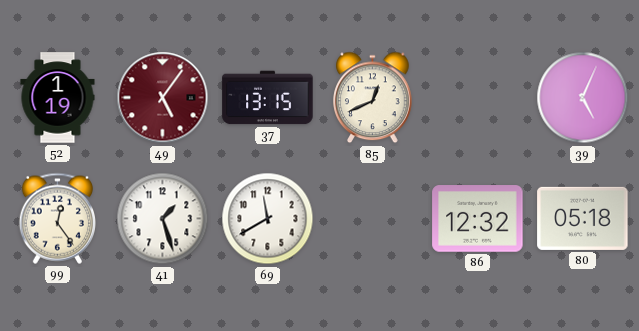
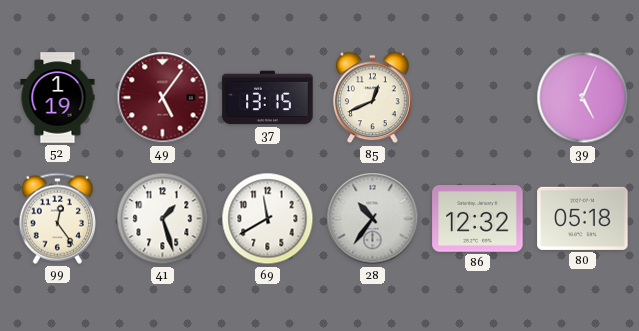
28: none -> 10:36
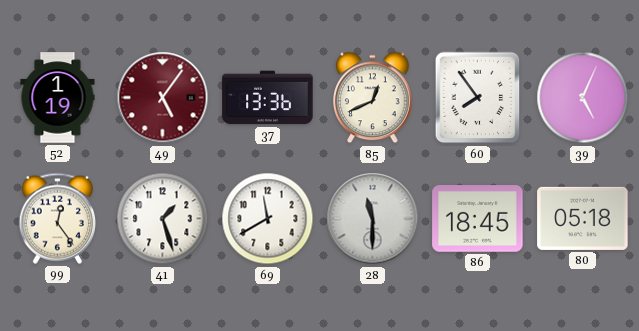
37: 13:15 -> 13:36
60: none -> 7:54
28: 10:36 -> 11:30
86: 12:32 -> 18:45
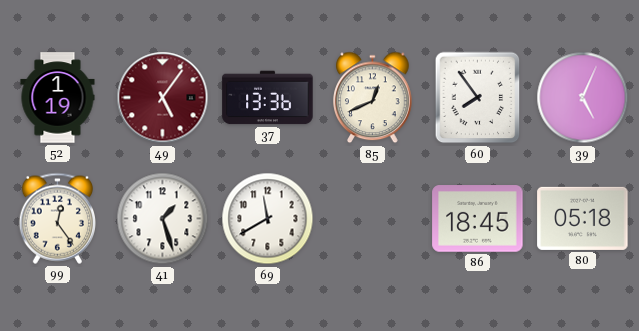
28: 11:30 -> none
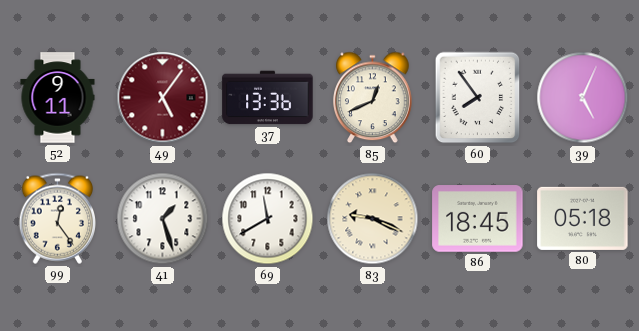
52: 1:19 -> 9:11
83: none -> 9:19
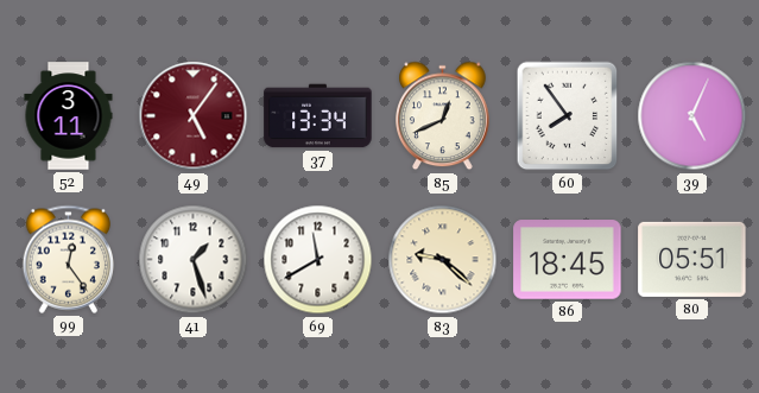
52: 9:11 -> 3:11
37: 13:36 -> 13:34
83: 9:19 -> 9:22
80: 05:18 -> 05:51
